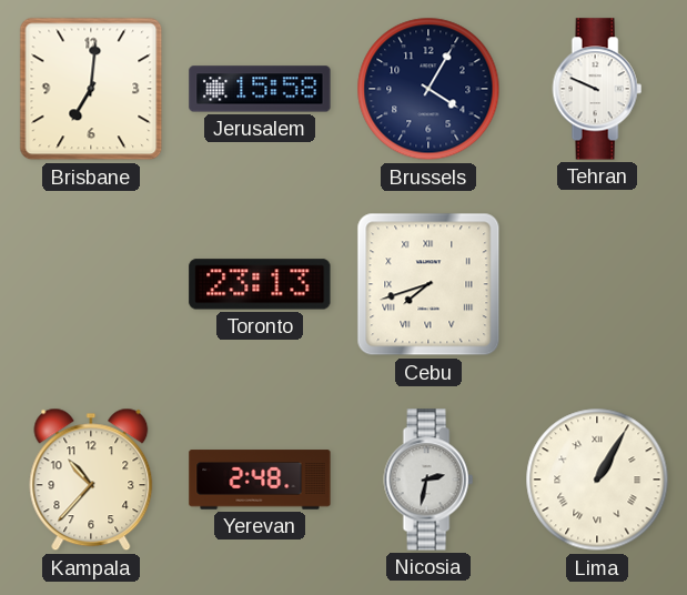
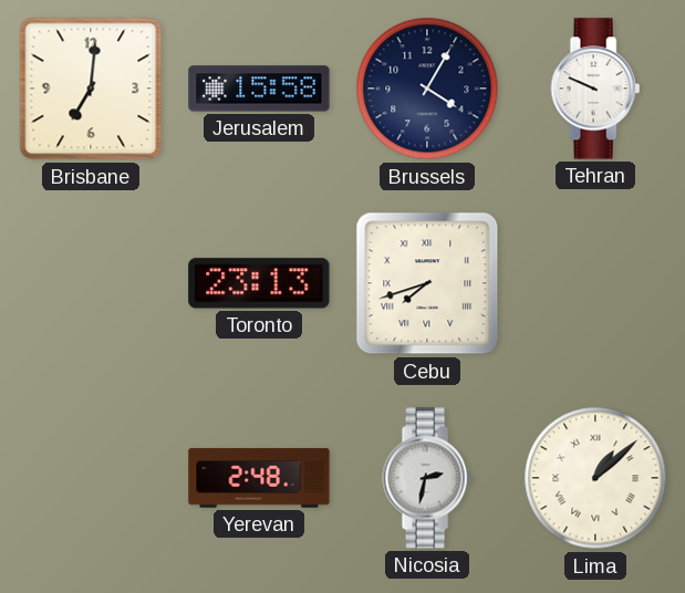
Kampala: 10:37 -> none
Lima: 1:05 -> 1:08
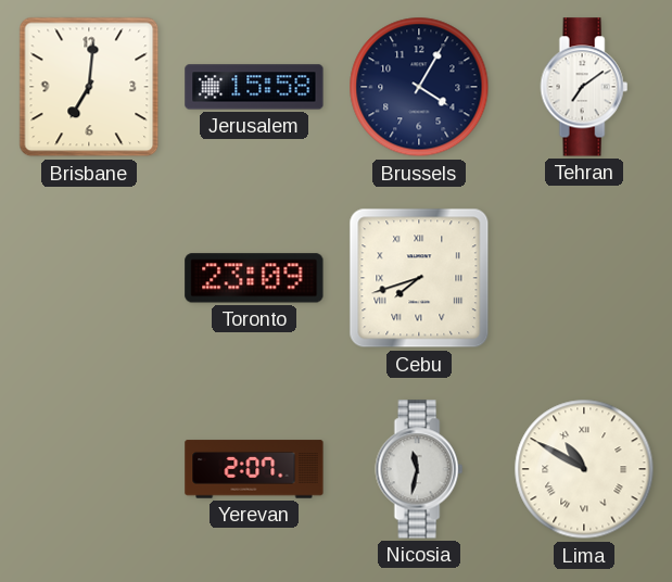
Tehran: 9:49 -> 7:09
Toronto: 23:13 -> 23:09
Yerevan: 2:48 -> 2:07
Nicosia: 2:32 -> 11:32
Lima: 1:08 -> 10:50
